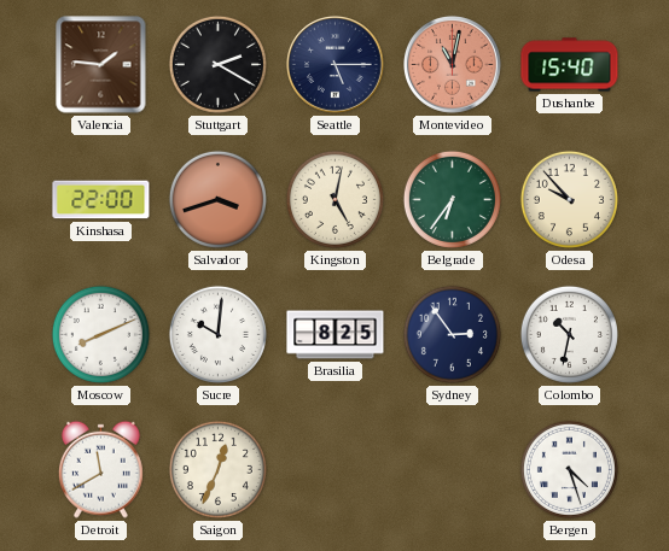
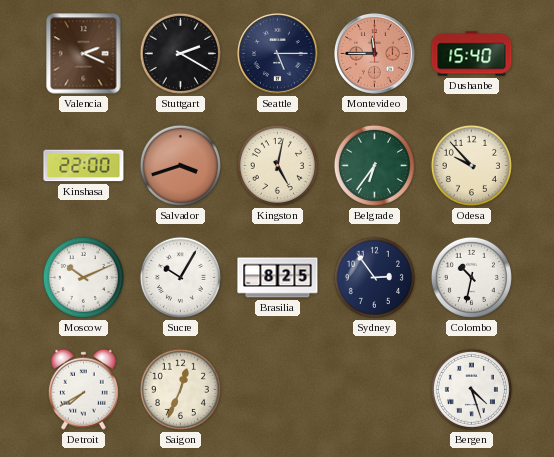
Valencia: 1:46 -> 2:19
Montevideo: 11:02 -> 11:45
Moscow: 8:11 -> 10:11
Sucre: 10:01 -> 10:05
Detroit: 11:40 -> 7:40
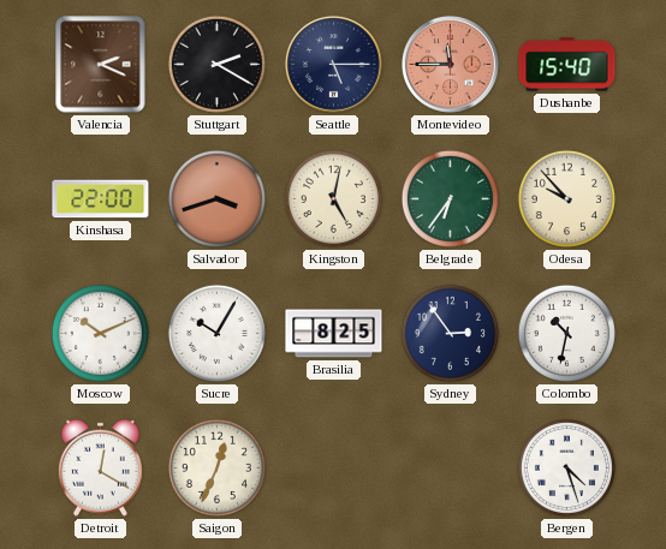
Detroit: 7:40 -> 12:20
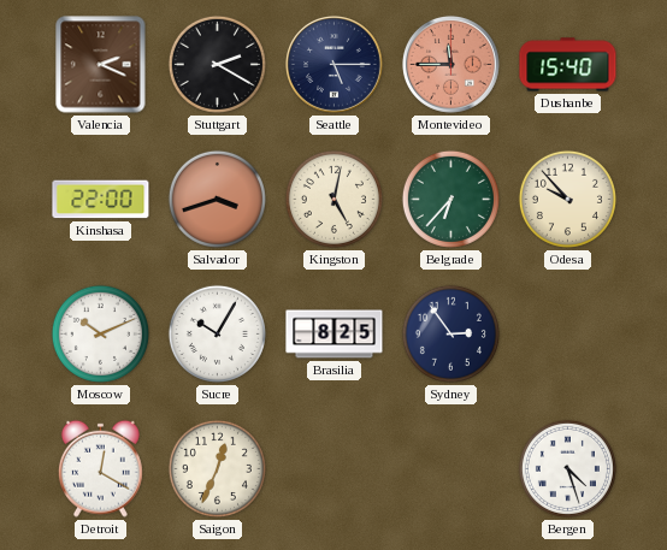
Belgrade: 6:36 -> 6:37
Colombo: 10:32 -> none
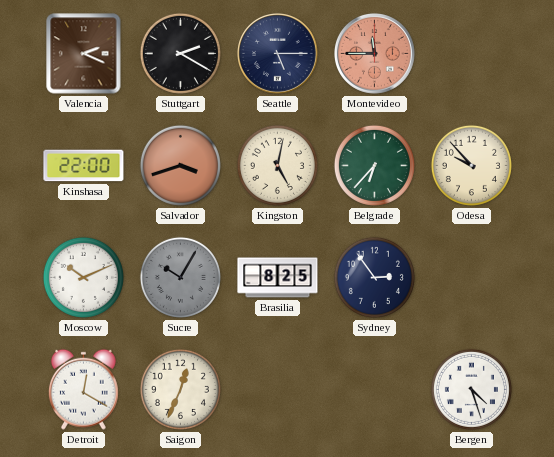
Dushanbe: 15:40 -> none
Sucre dial: white -> grey
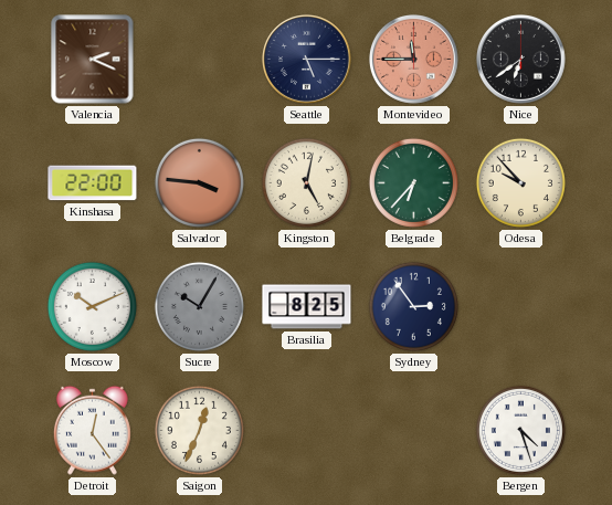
Stuttgart: 2:20 -> none
Nice: none -> 6:39
Salvador: 3:42 -> 3:46
Detroit: 12:20 -> 12:24
